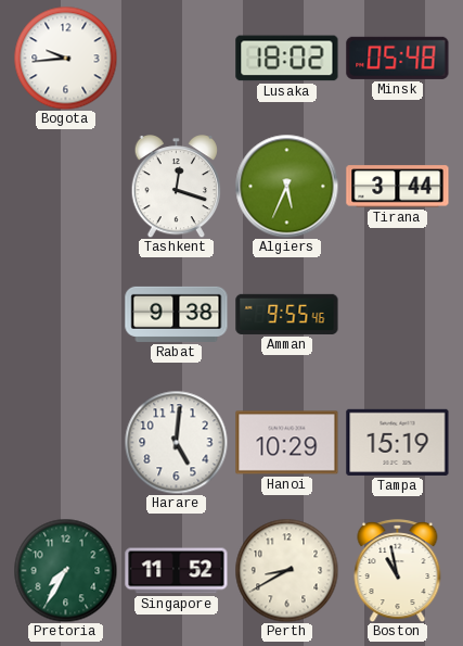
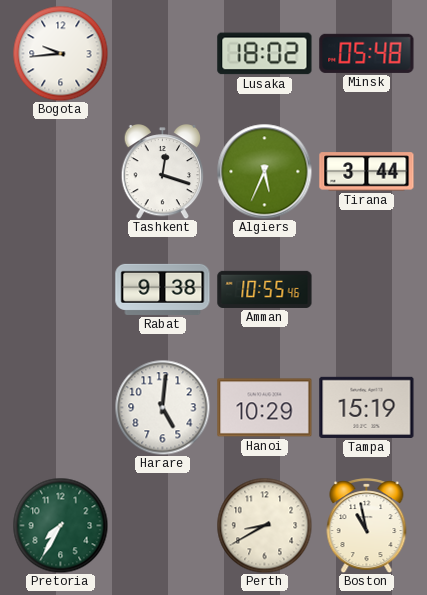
Amman: 9:55 -> 10:55
Singapore: 11:52 -> none
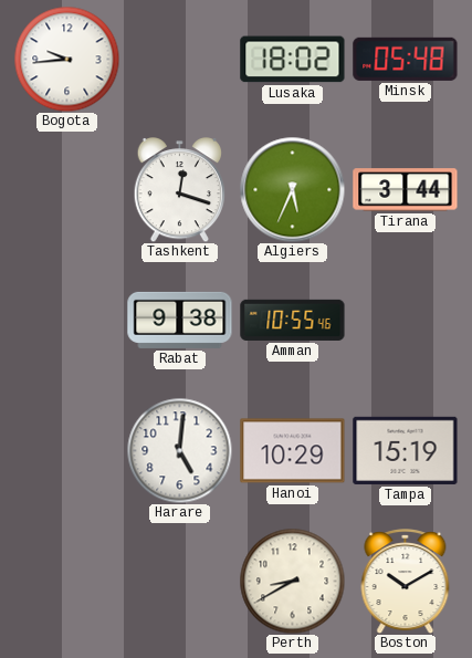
Pretoria: 7:35 -> none
Boston: 10:58 -> 10:10
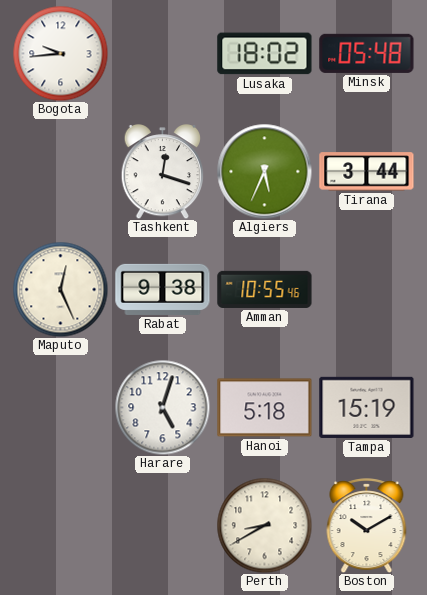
Maputo: none -> 12:26
Harare: 5:01 -> 5:03
Hanoi: 10:29 -> 5:18
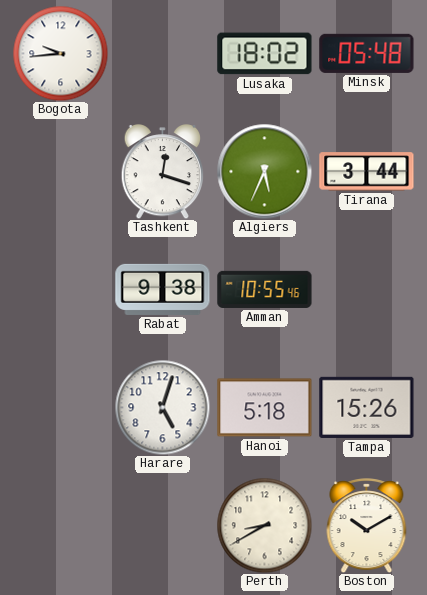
Maputo: 12:26 -> none
Tampa: 15:19 -> 15:26
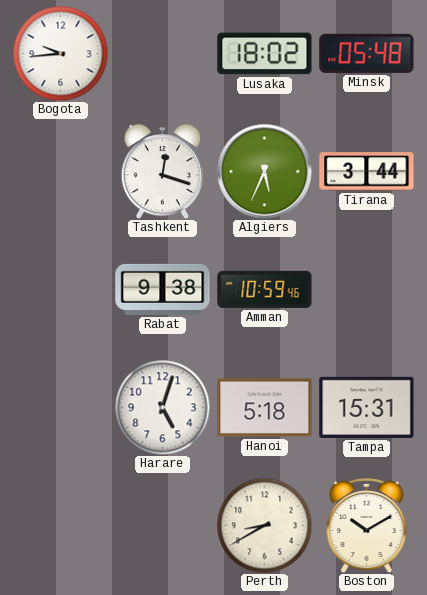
Amman: 10:55 -> 10:59
Tampa: 15:26 -> 15:31
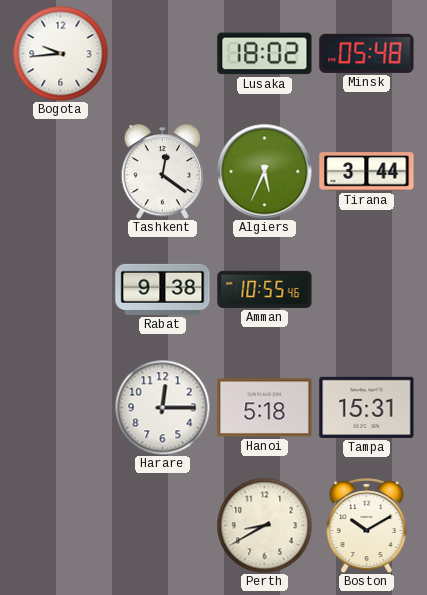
Tashkent: 12:18 -> 12:21
Amman: 10:59 -> 10:55
Harare: 5:03 -> 12:15
